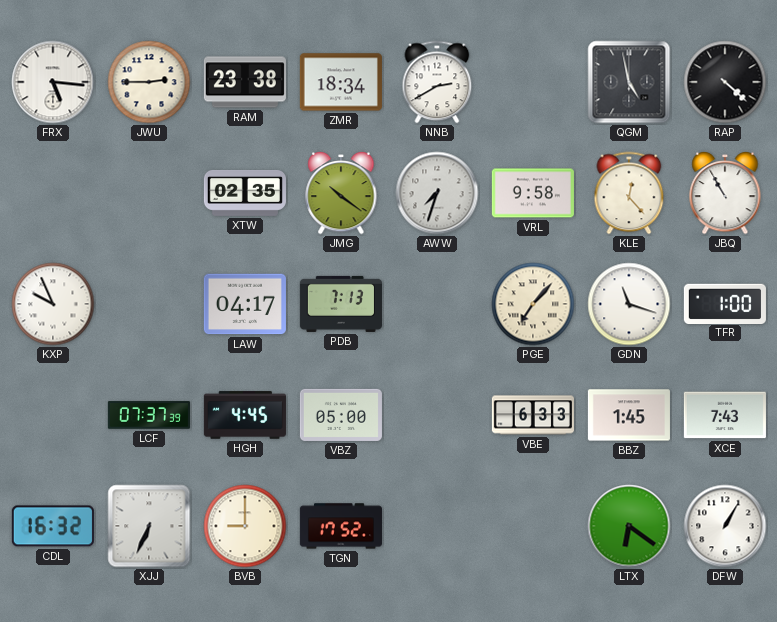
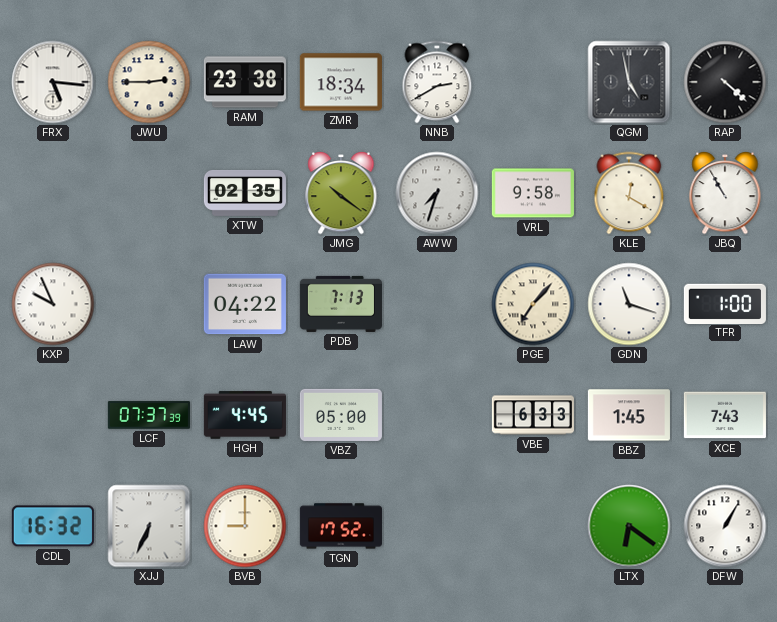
KLE: 12:23 -> 12:20
LAW: 04:17 -> 04:22
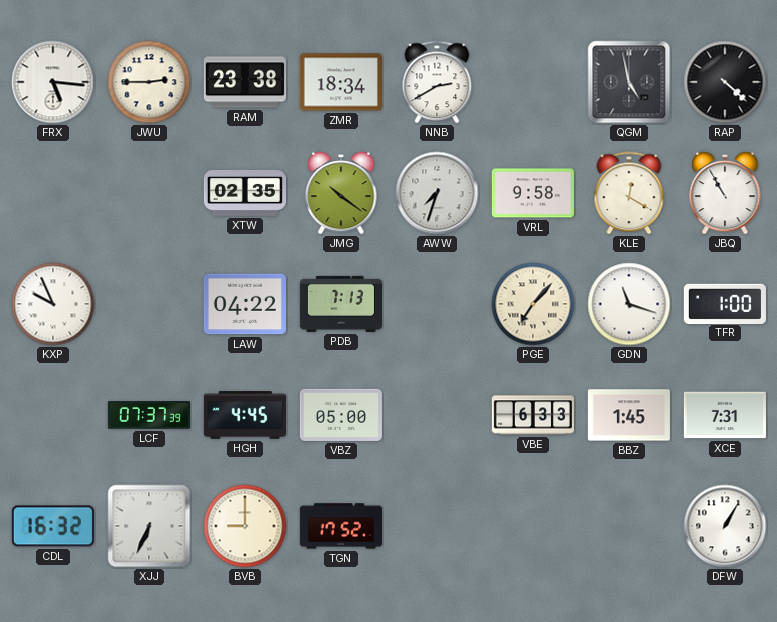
XCE: 7:43 -> 7:31
LTX: 6:21 -> none
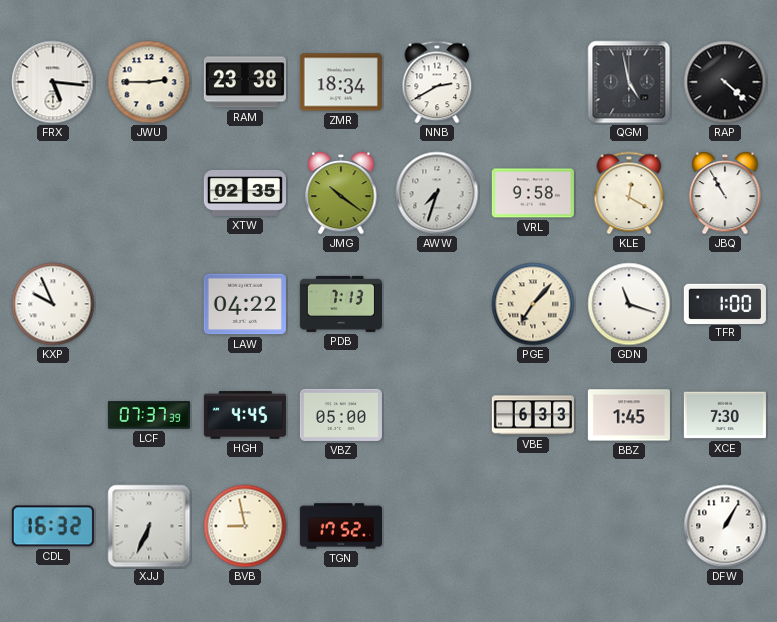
XCE: 7:31 -> 7:30
BVB: 9:00 -> 8:58
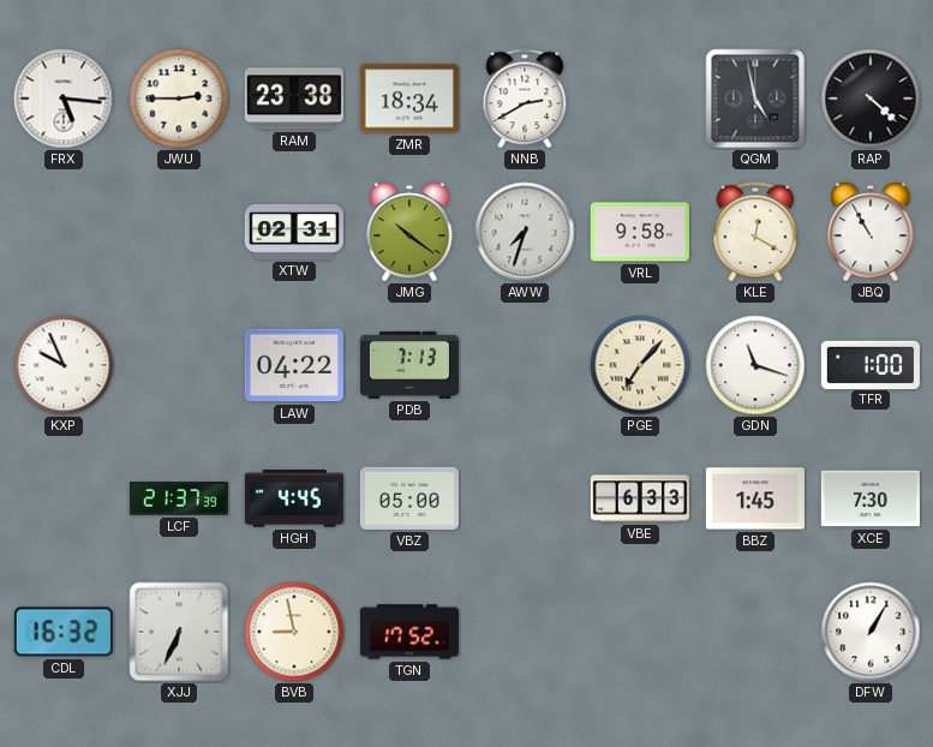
XTW: 02:35 -> 02:31
LCF: 07:37 -> 21:37
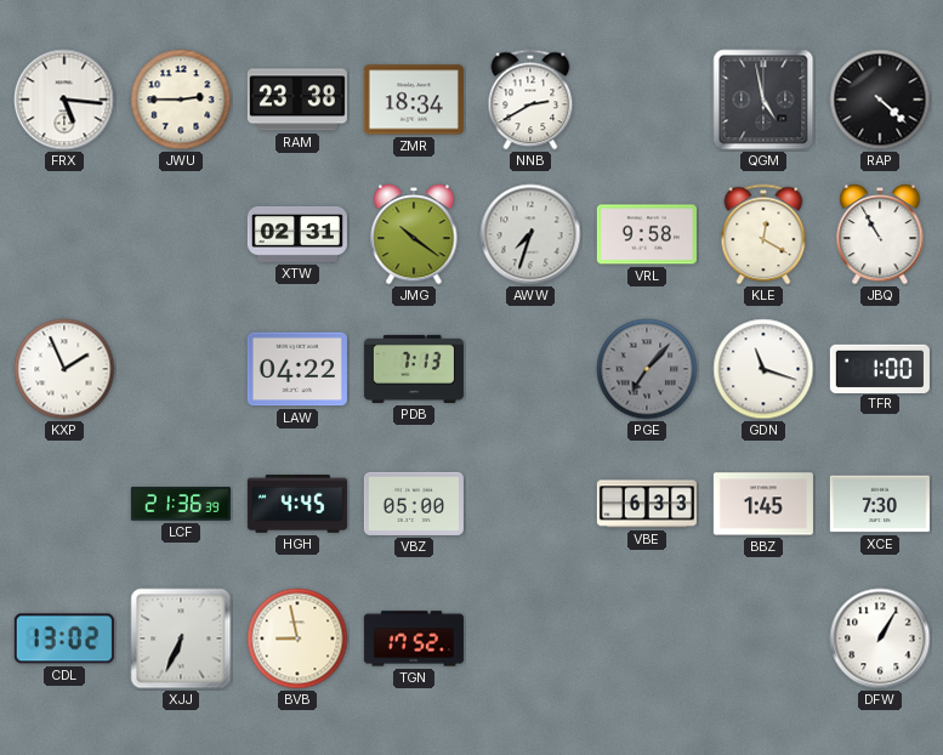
KXP: 9:56 -> 1:56
PGE dial: cream -> grey
LCF: 21:37 -> 21:36
CDL: 16:32 -> 13:02
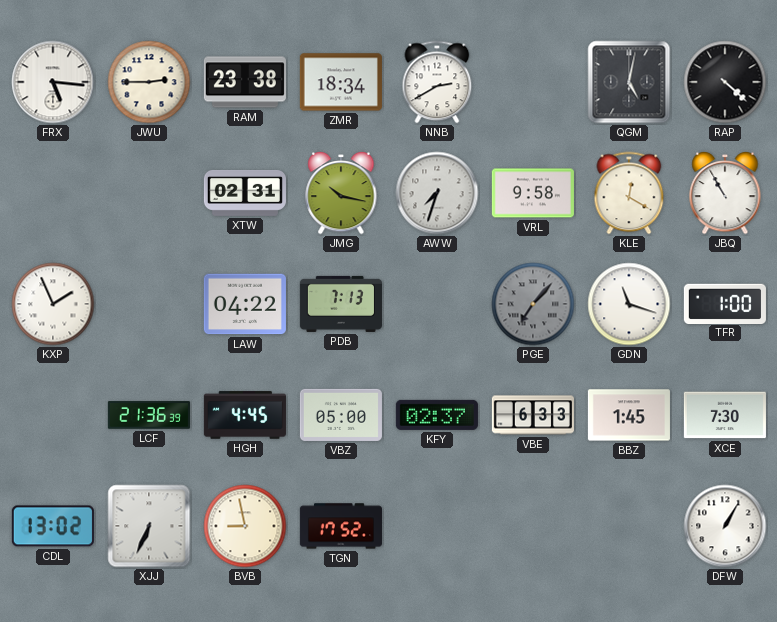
QGM: 4:58 -> 5:02
JMG: 10:21 -> 10:17
KFY: none -> 02:37
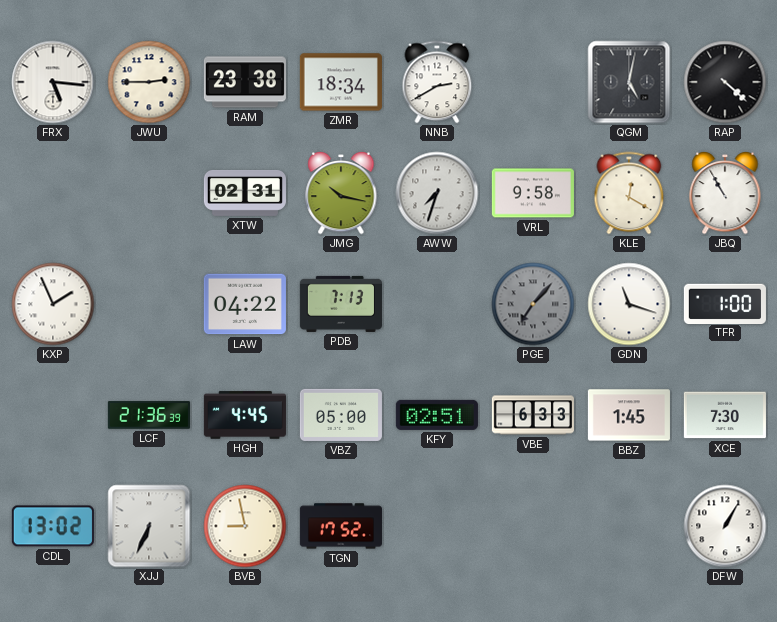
KFY: 02:37 -> 02:51
